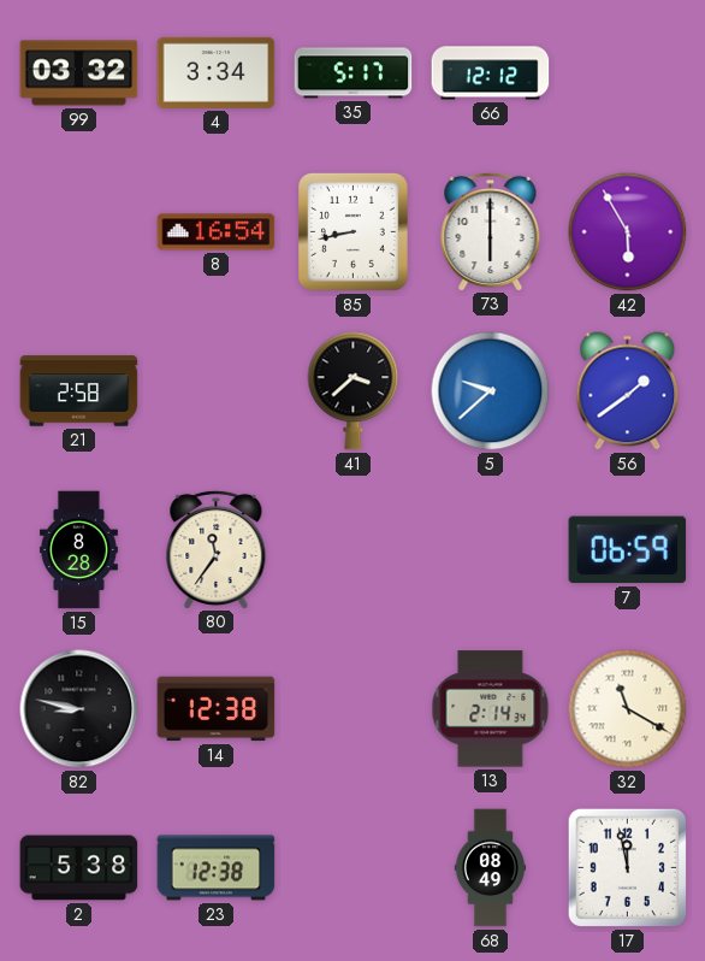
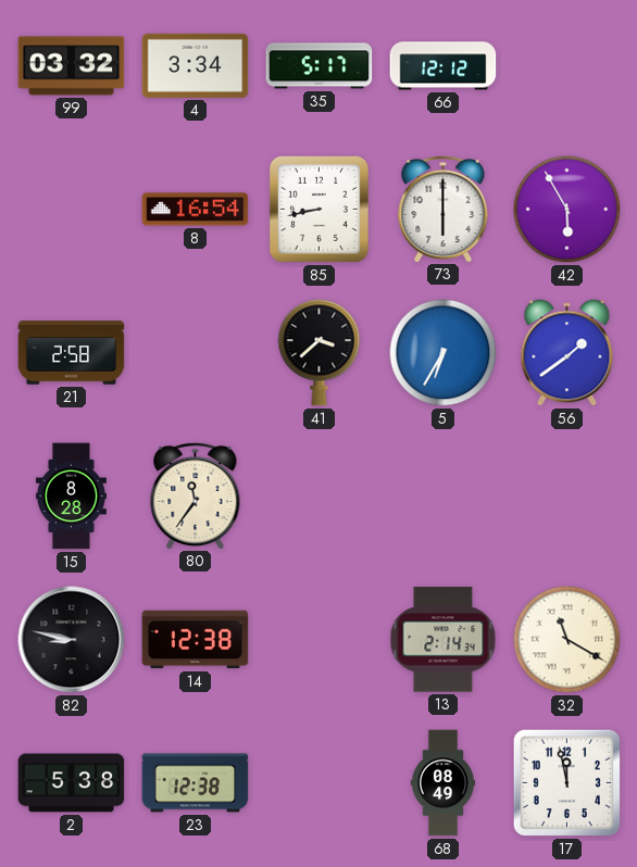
5: 9:38 -> 6:35
7: 06:59 -> none
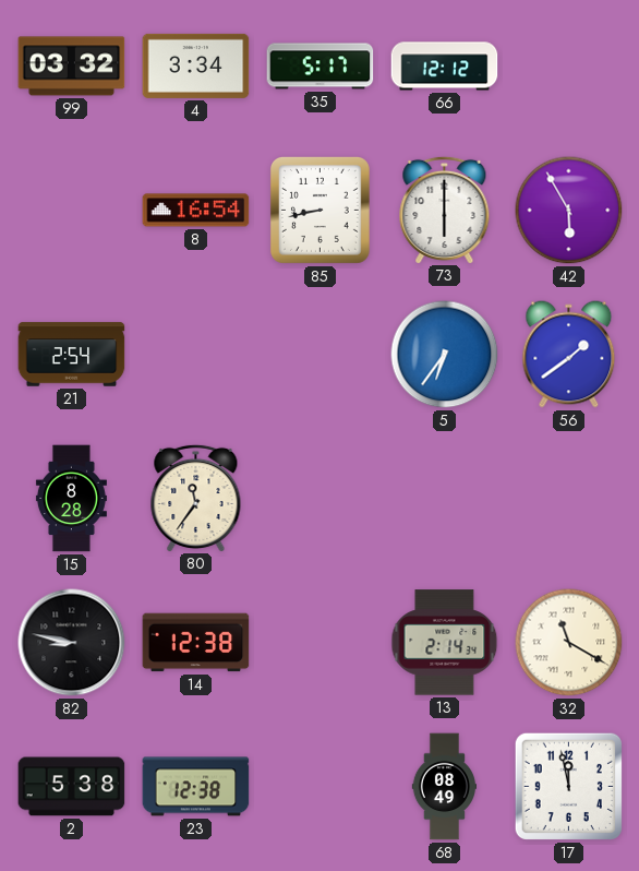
21: 2:58 -> 2:54
41: 3:38 -> none
5: 6:35 -> 6:36
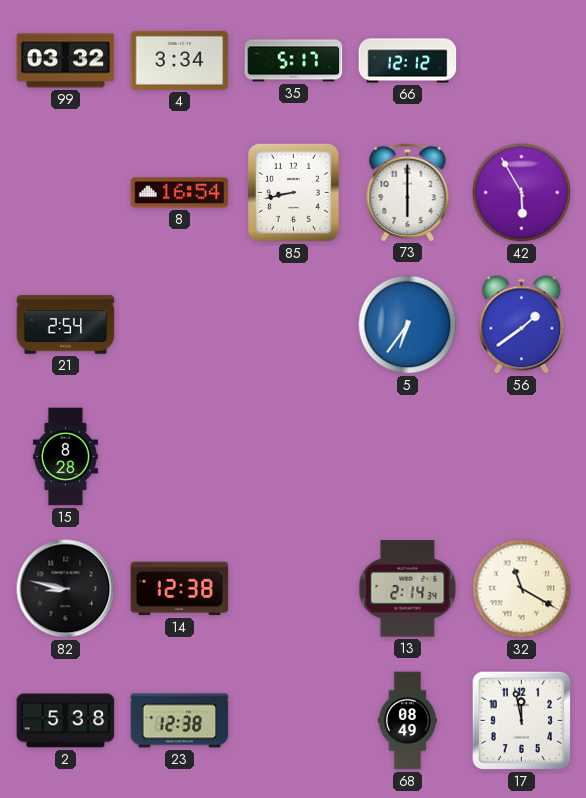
80: 11:36 -> none
